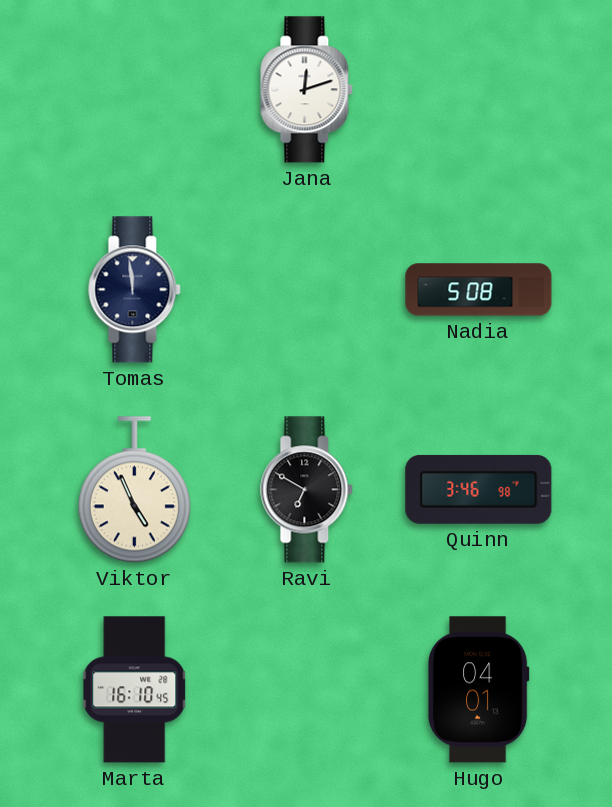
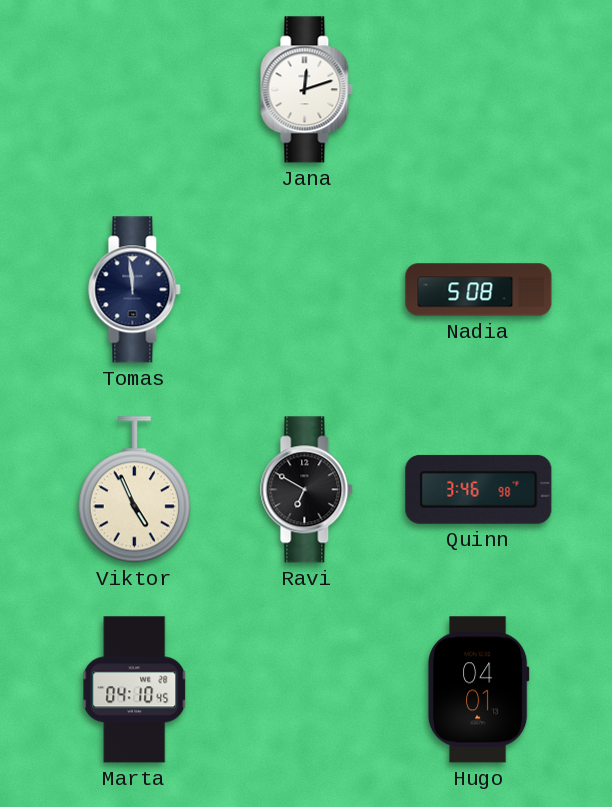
Marta: 16:10 -> 04:10
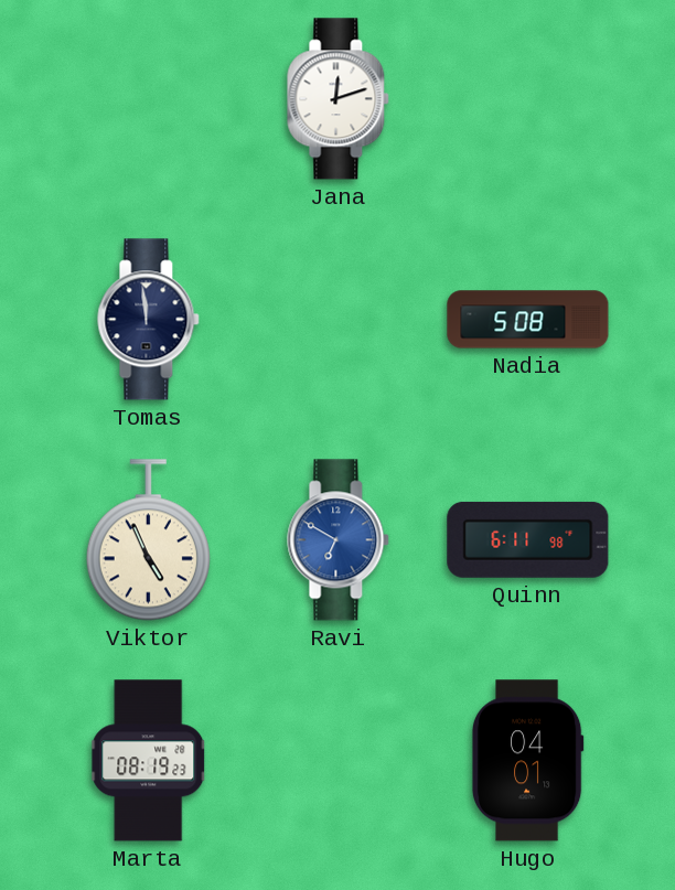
Ravi dial: black -> blue
Quinn: 3:46 -> 6:11
Marta: 04:10 -> 08:19
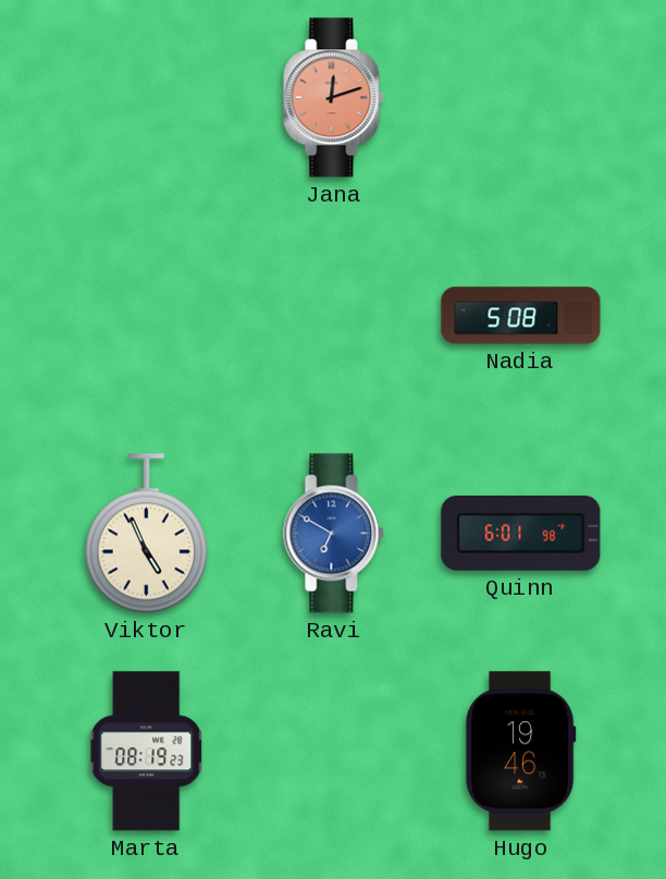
Jana dial: white -> salmon
Tomas: 11:59 -> none
Quinn: 6:11 -> 6:01
Hugo: 04:01 -> 19:46
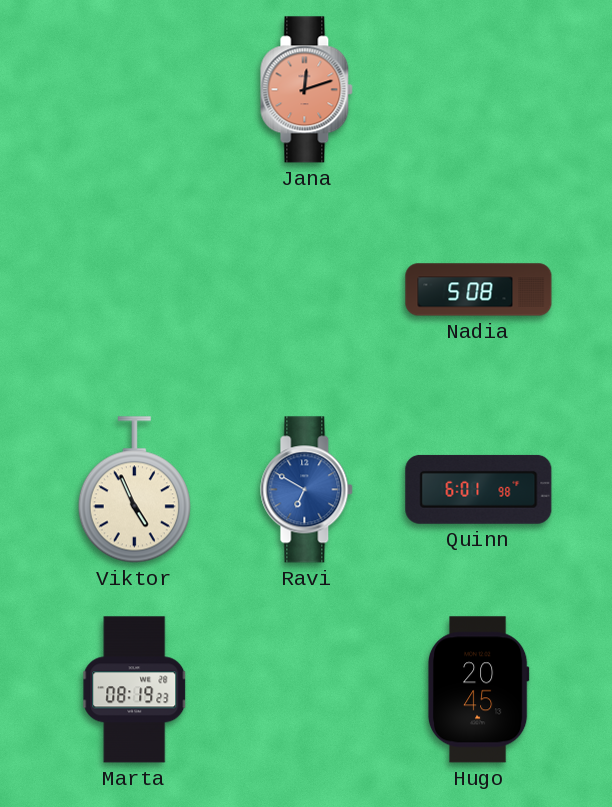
Hugo: 19:46 -> 20:45
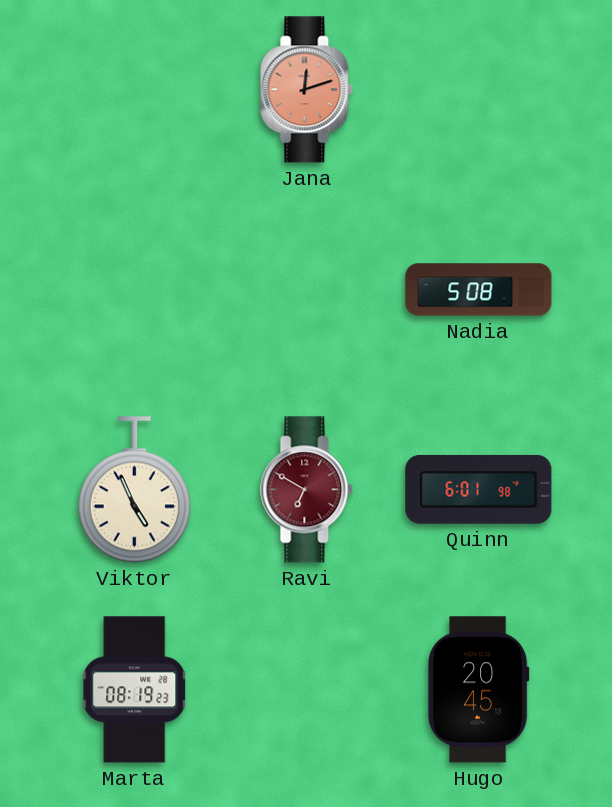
Ravi dial: blue -> burgundy
